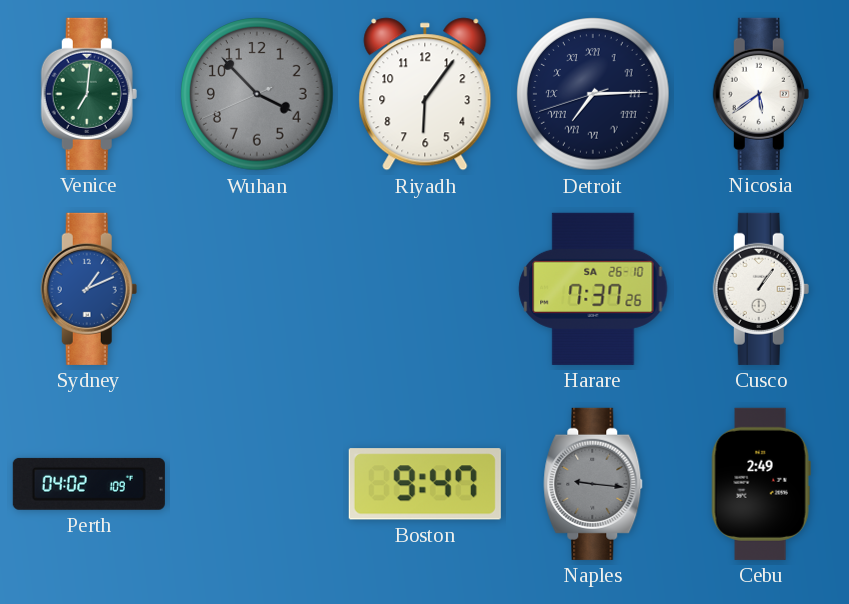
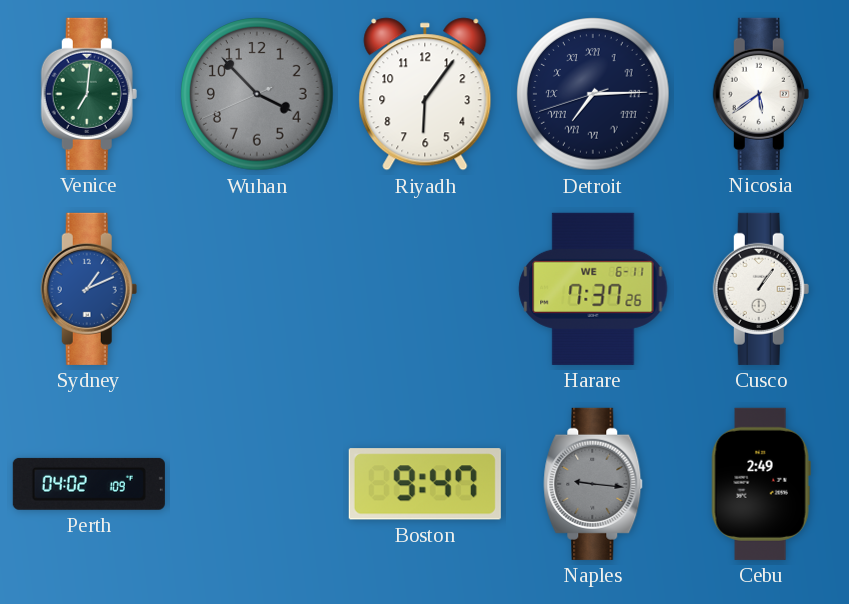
Harare date: SA 26-10 -> WE 6-11
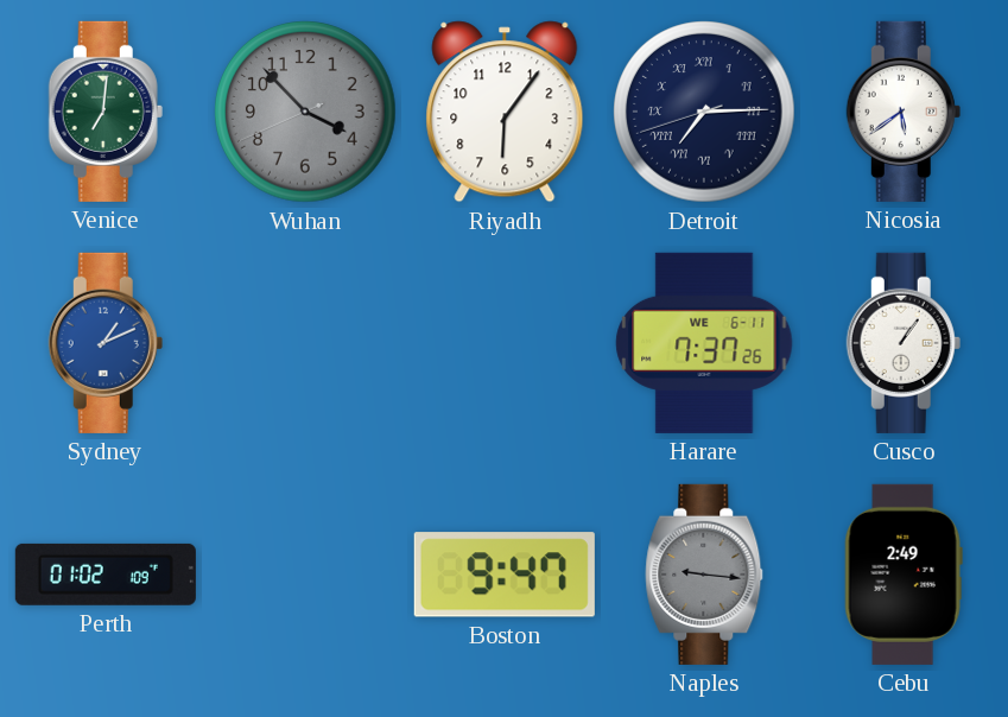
Perth: 04:02 -> 01:02
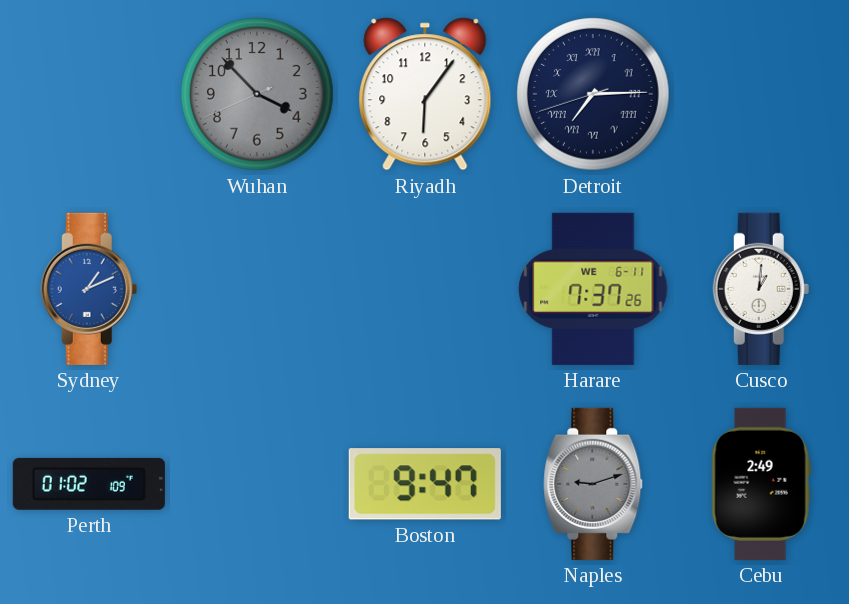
Venice: 7:01 -> none
Nicosia: 5:39 -> none
Cusco: 1:06 -> 1:01
Naples: 9:16 -> 9:12
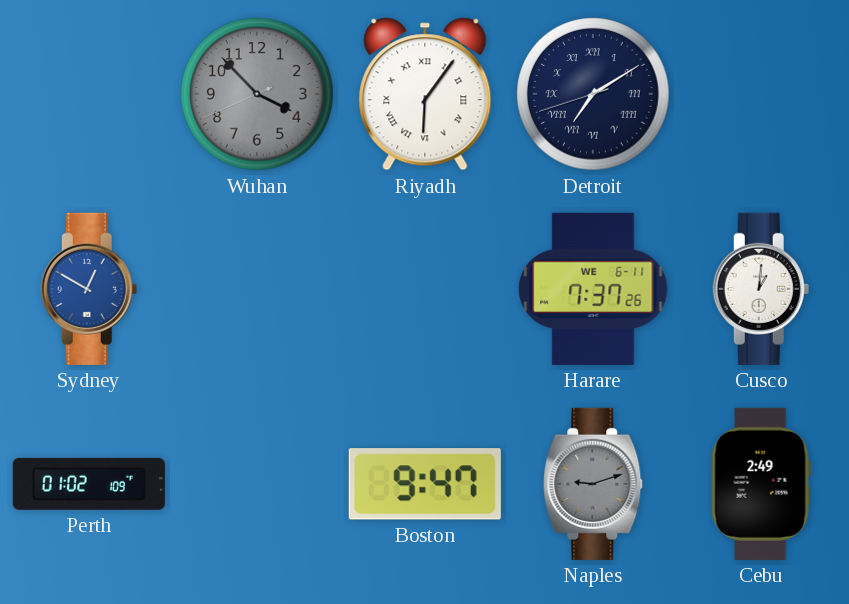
Riyadh numerals: Arabic -> Roman
Detroit: 7:14 -> 7:09
Sydney: 1:11 -> 12:50
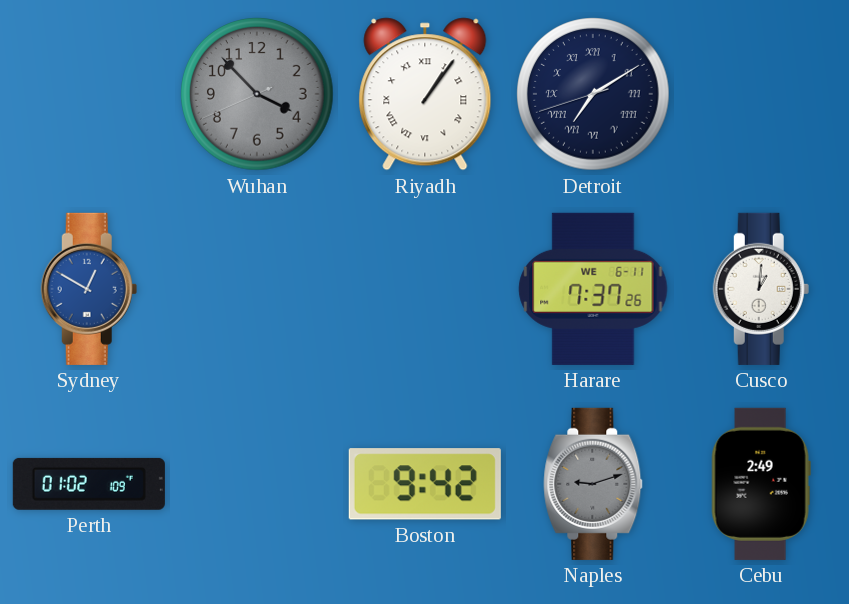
Riyadh: 6:06 -> 1:06
Boston: 9:47 -> 9:42
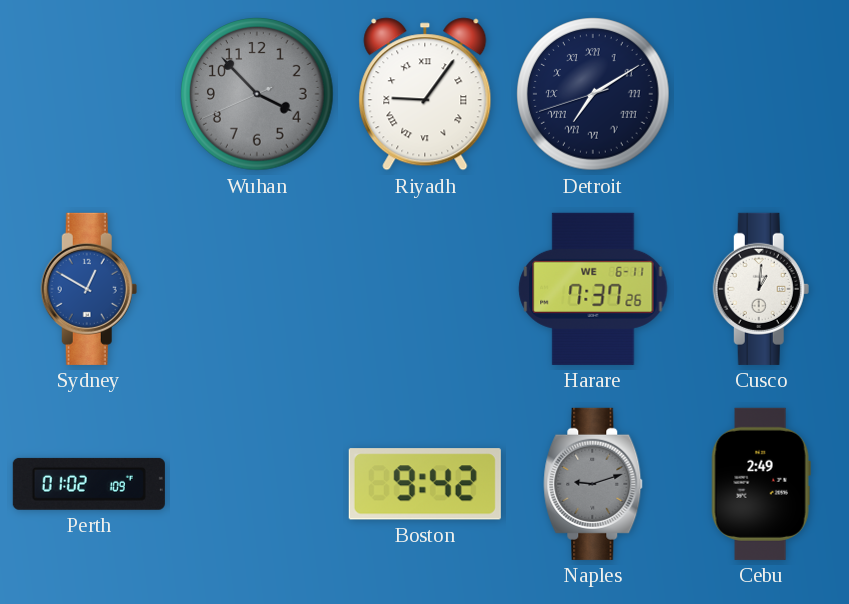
Riyadh: 1:06 -> 9:06
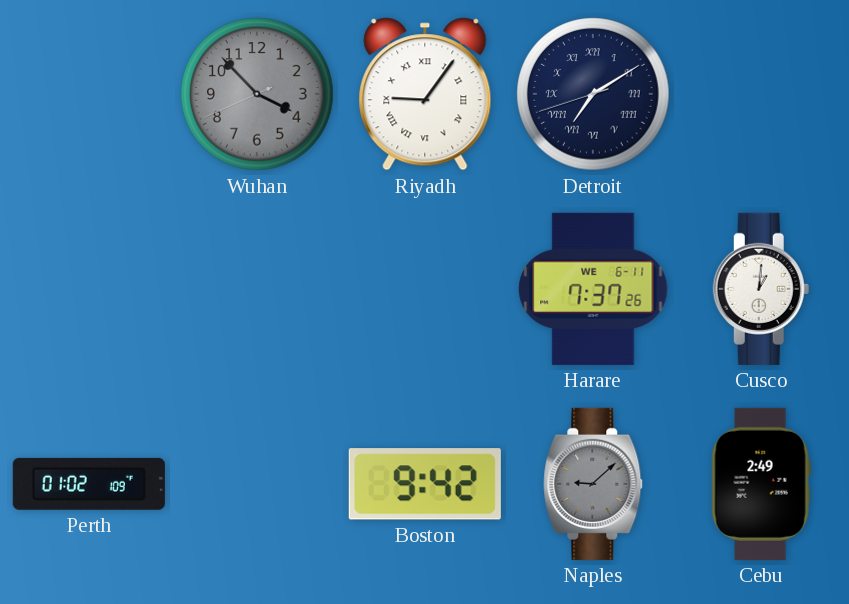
Sydney: 12:50 -> none
Naples: 9:12 -> 9:08
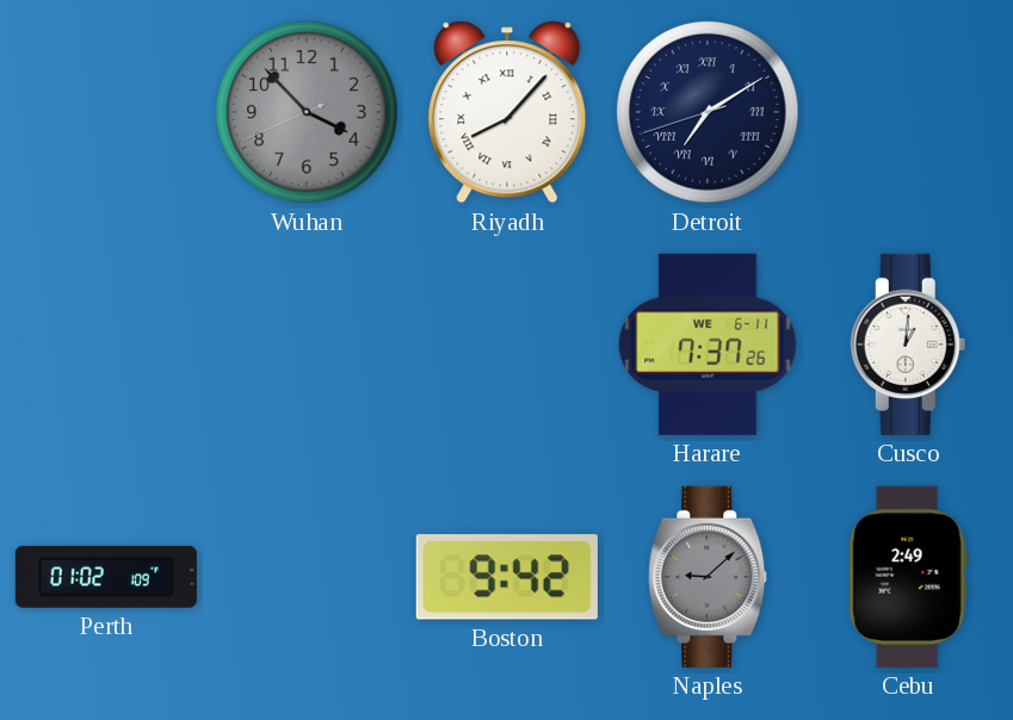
Riyadh: 9:06 -> 8:07
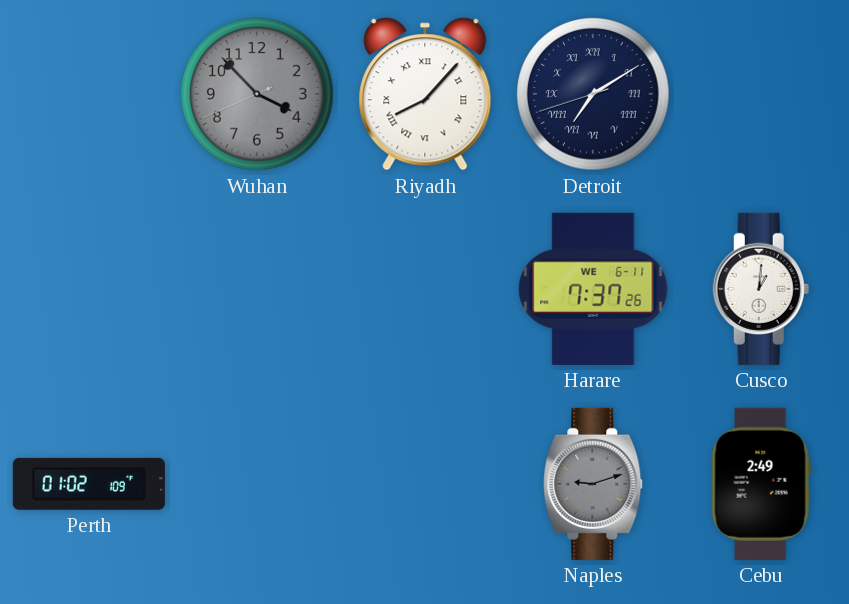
Boston: 9:42 -> none
Naples: 9:08 -> 9:12
